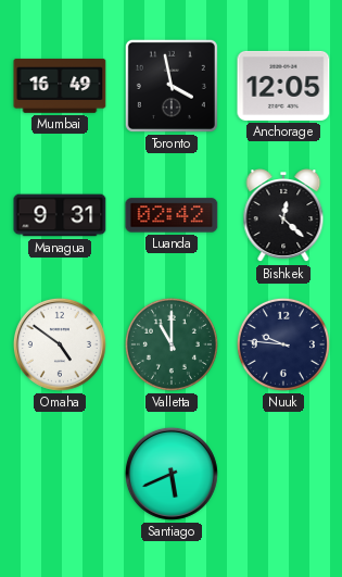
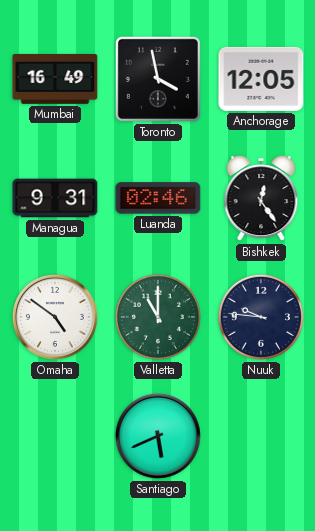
Luanda: 02:42 -> 02:46
Bishkek: 12:22 -> 12:24
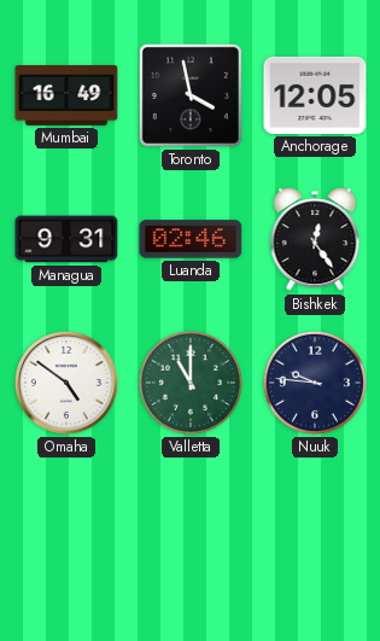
Santiago: 5:41 -> none
